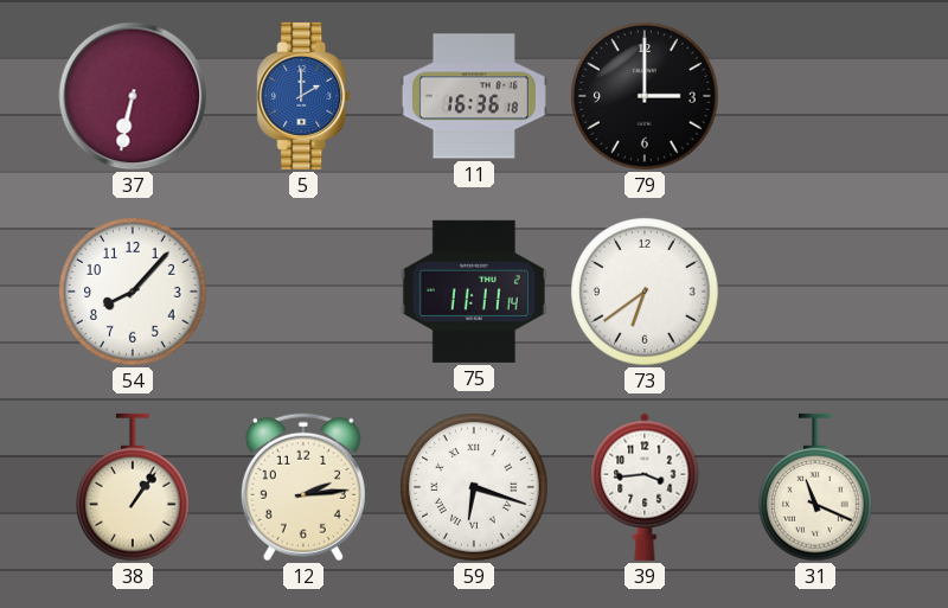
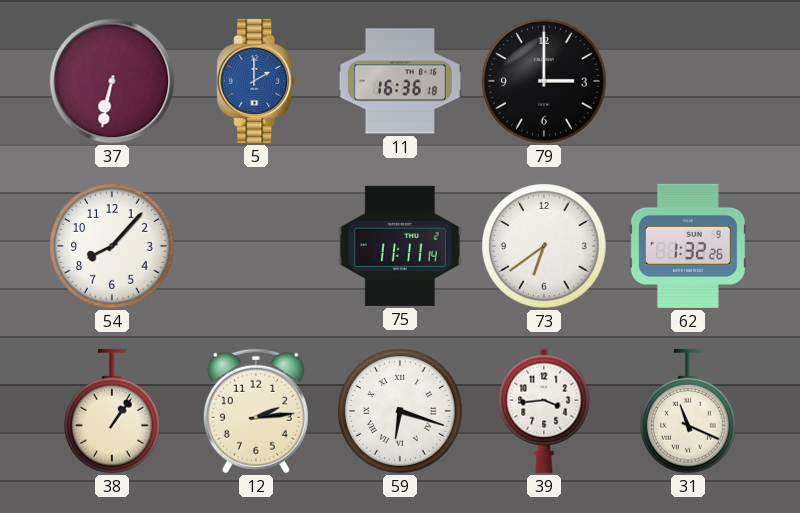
62: none -> 1:32
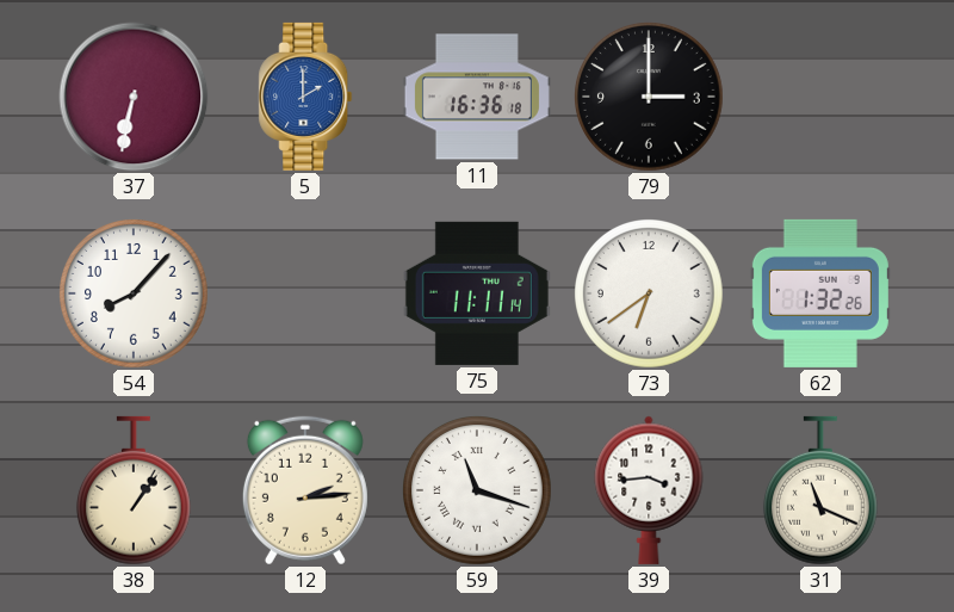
59: 6:18 -> 11:18
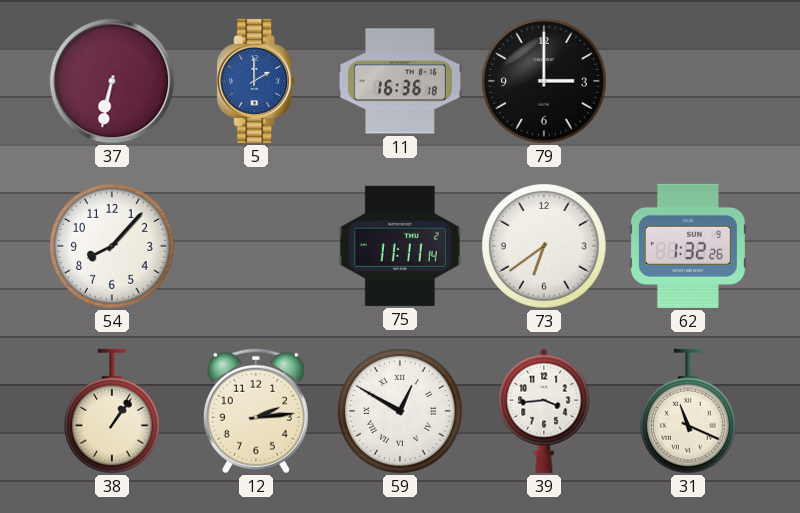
59: 11:18 -> 12:50
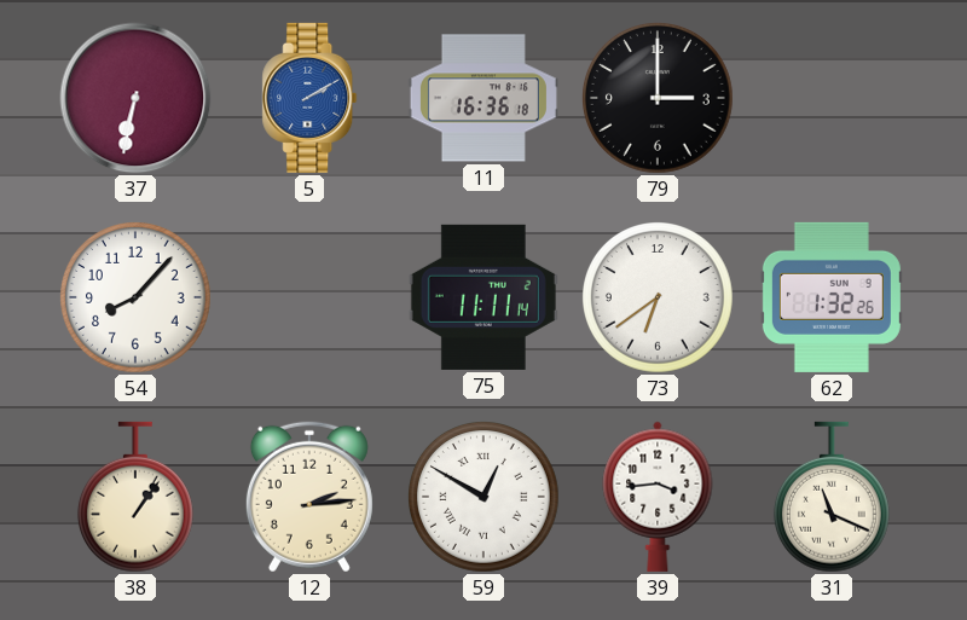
5: 2:00 -> 2:10
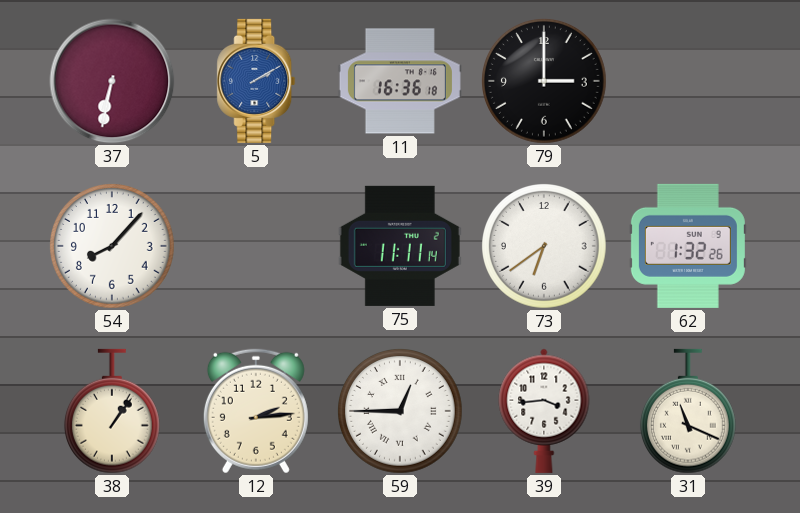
59: 12:50 -> 12:45
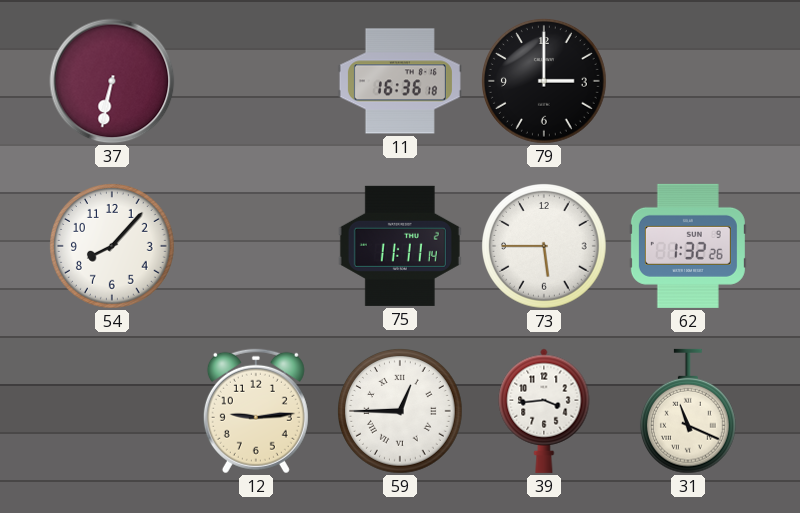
5: 2:10 -> none
73: 6:39 -> 5:45
38: 1:06 -> none
12: 2:14 -> 9:14
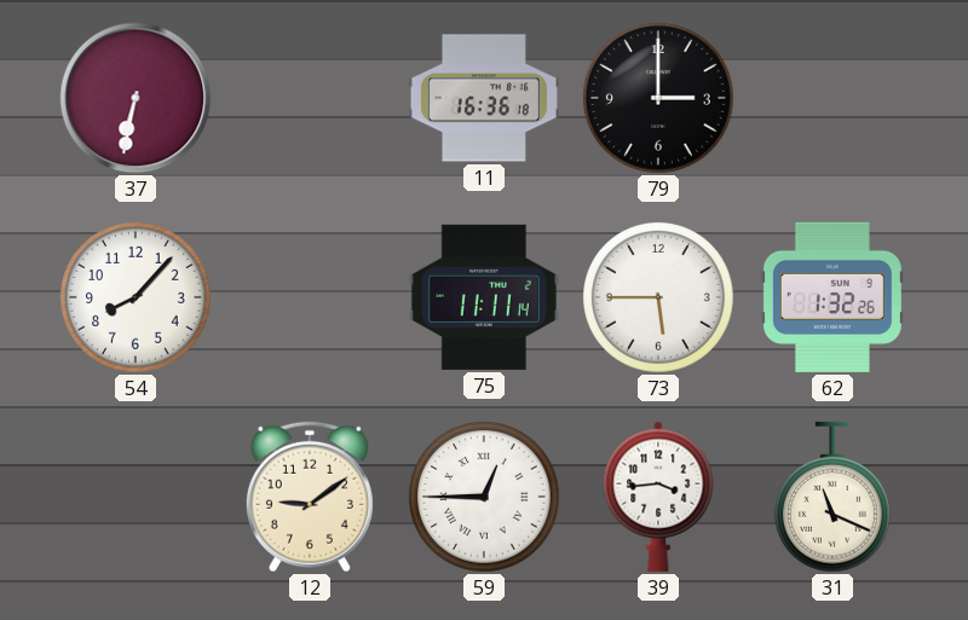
12: 9:14 -> 9:09
